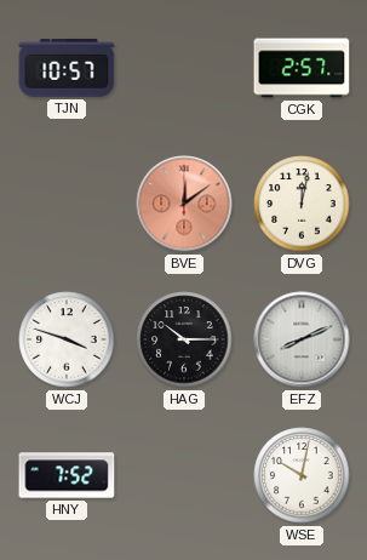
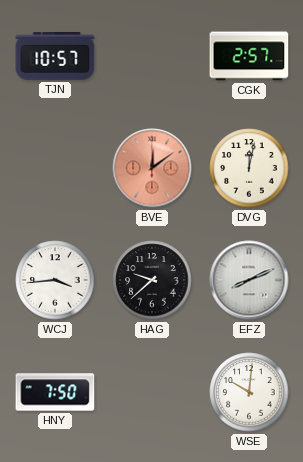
WCJ: 3:48 -> 3:44
HAG: 10:15 -> 9:38
HNY: 7:52 -> 7:50
WSE: 10:02 -> 10:01
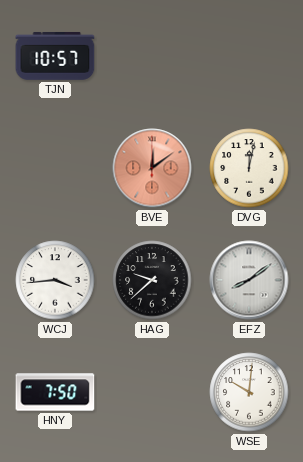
CGK: 2:57 -> none
EFZ: 8:11 -> 8:09
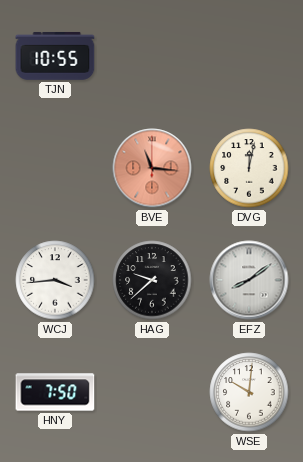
TJN: 10:57 -> 10:55
BVE: 12:09 -> 11:16
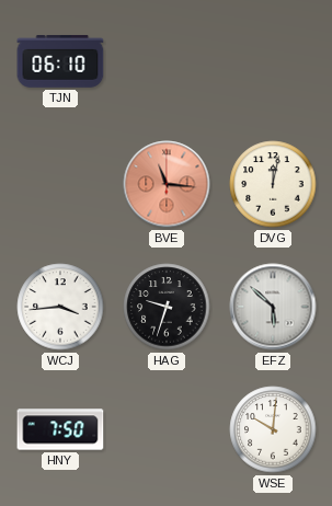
TJN: 10:55 -> 06:10
HAG: 9:38 -> 9:33
EFZ: 8:09 -> 5:52
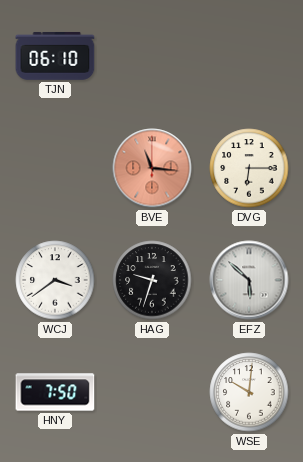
DVG: 12:02 -> 6:15
WCJ: 3:44 -> 3:39
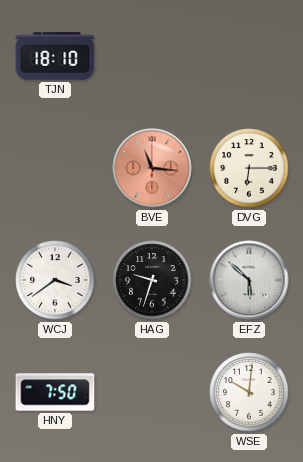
TJN: 06:10 -> 18:10
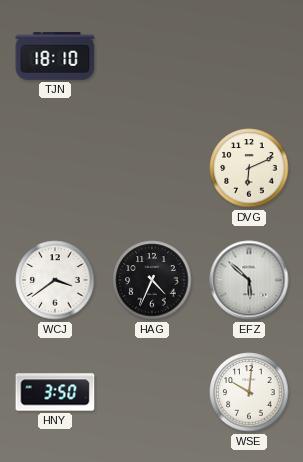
BVE: 11:16 -> none
DVG: 6:15 -> 6:11
HAG: 9:33 -> 4:34
HNY: 7:50 -> 3:50
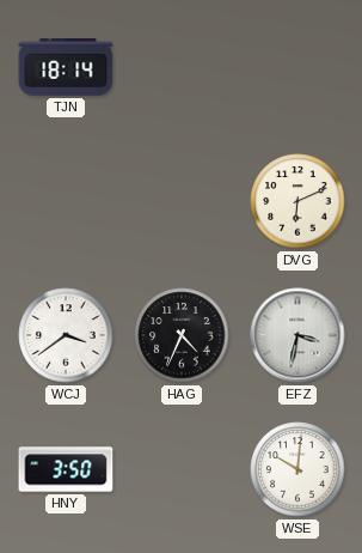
TJN: 18:10 -> 18:14
EFZ: 5:52 -> 3:32
